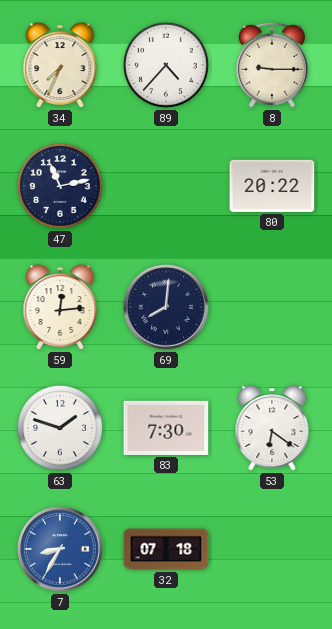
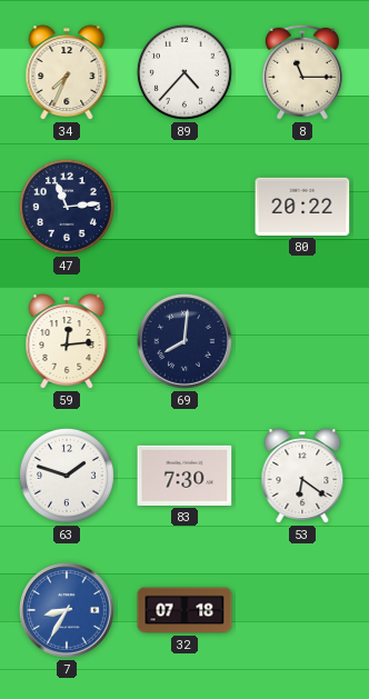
8: 9:15 -> 11:15
47: 11:13 -> 11:14
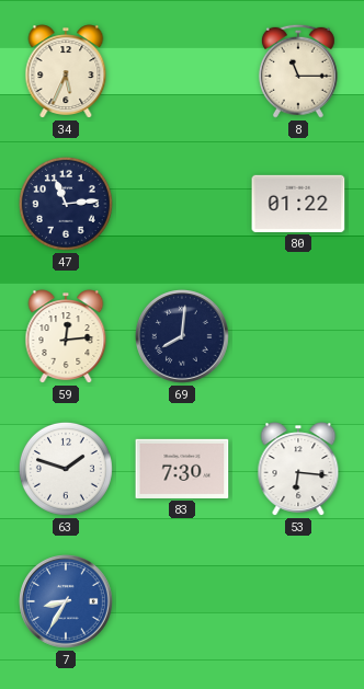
34: 7:34 -> 5:34
89: 4:37 -> none
80: 20:22 -> 01:22
53: 6:21 -> 6:16
32: 07:18 -> none
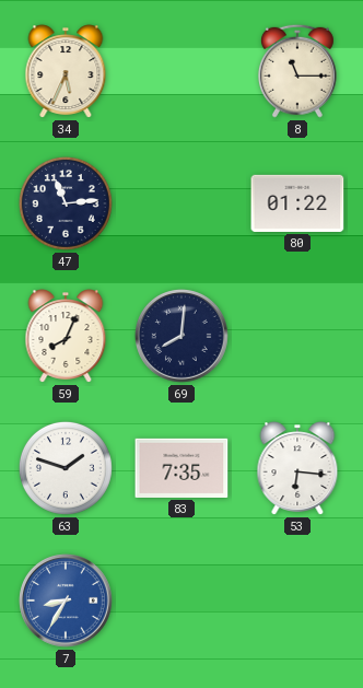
59: 12:14 -> 8:04
83: 7:30 -> 7:35
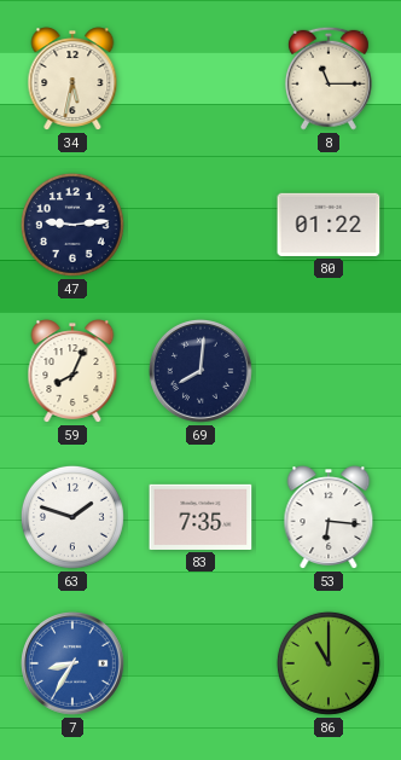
34: 5:34 -> 5:32
47: 11:14 -> 9:14
86: none -> 11:00
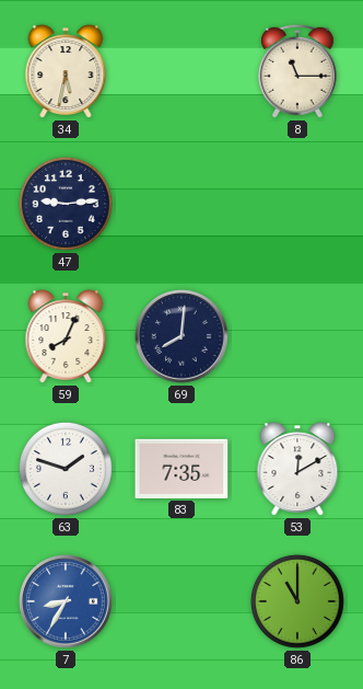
80: 01:22 -> none
53: 6:16 -> 12:10
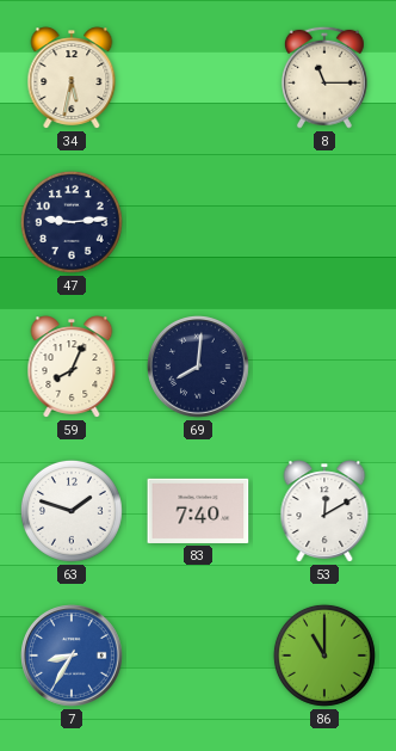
83: 7:35 -> 7:40
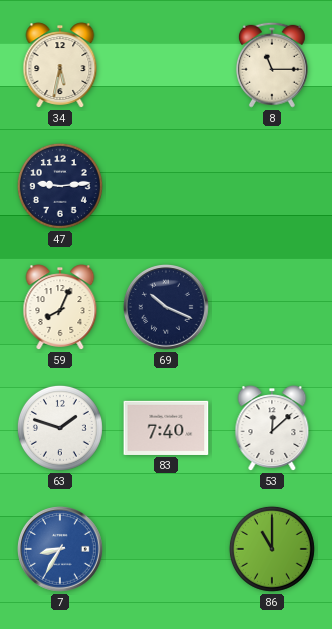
69: 8:01 -> 10:19
53: 12:10 -> 12:08
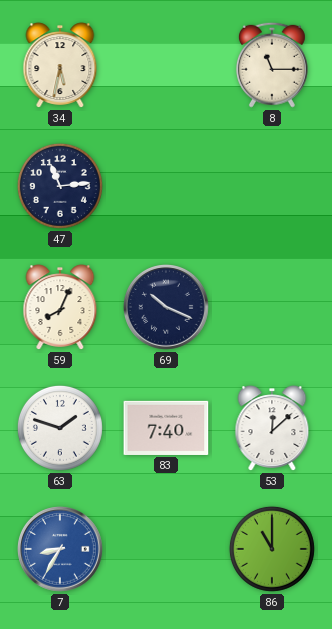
47: 9:14 -> 11:14
